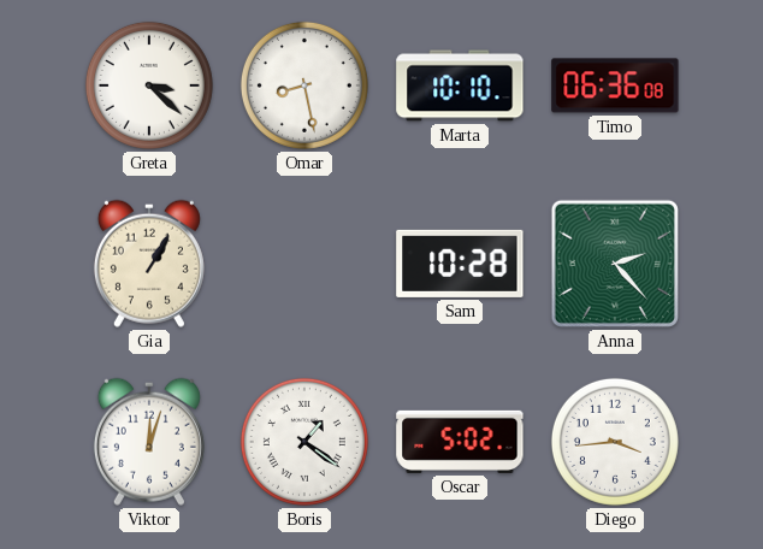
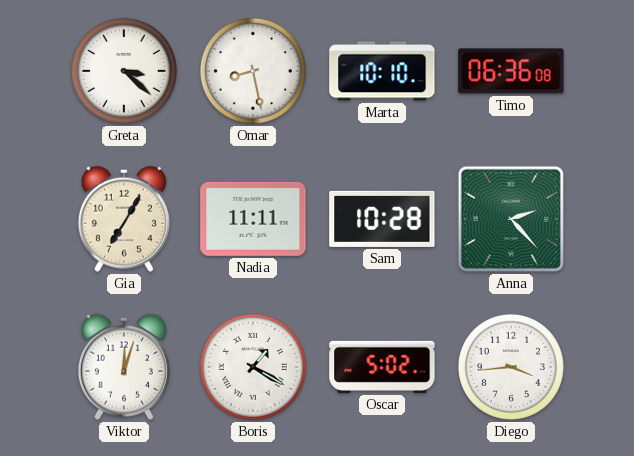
Gia: 1:05 -> 7:05
Nadia: none -> 11:11
Boris: 1:21 -> 1:20
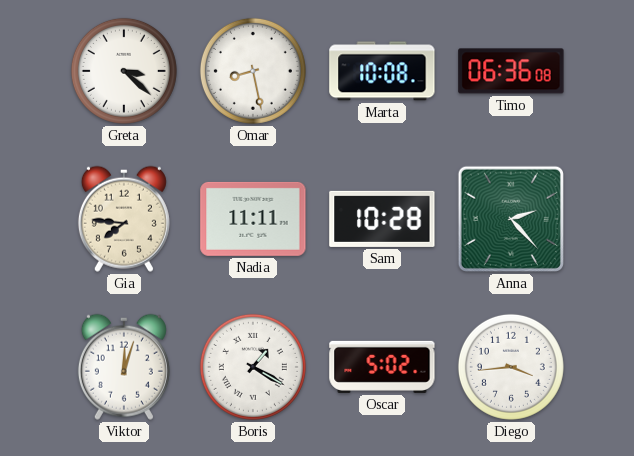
Marta: 10:10 -> 10:08
Gia: 7:05 -> 7:46
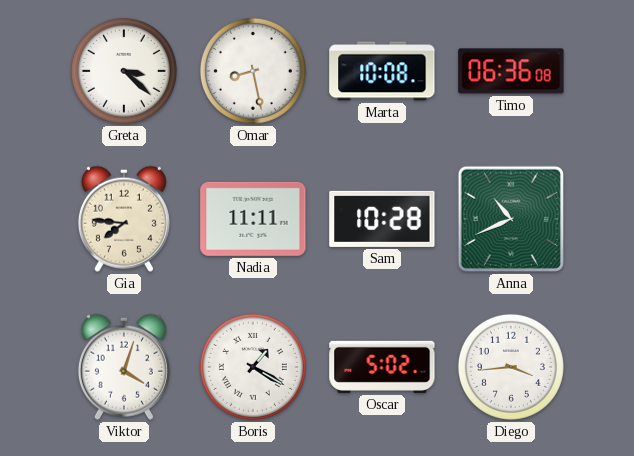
Anna: 2:23 -> 10:41
Viktor: 12:03 -> 4:03
